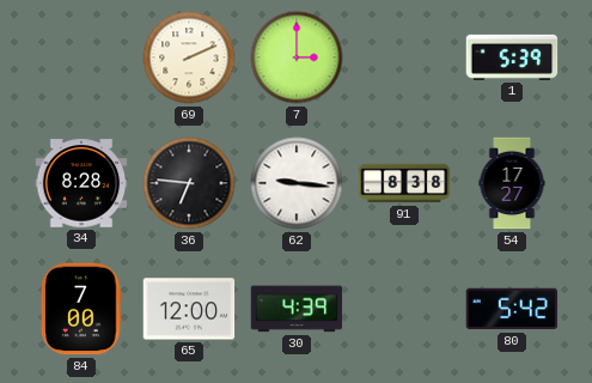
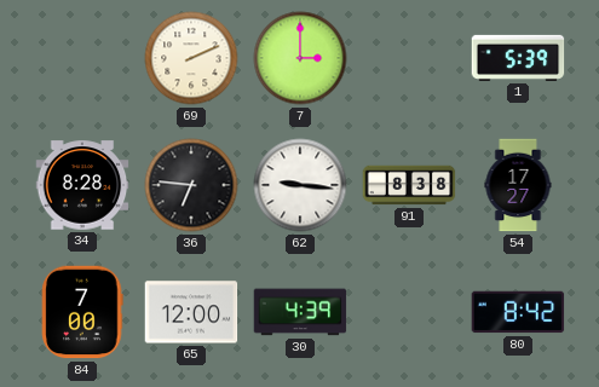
80: 5:42 -> 8:42
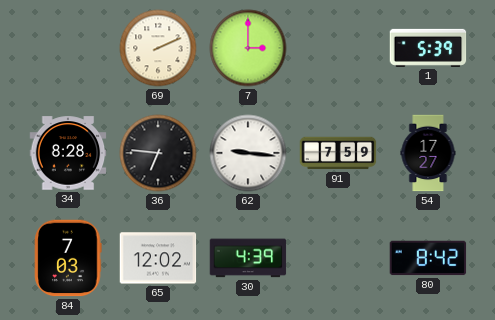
91: 8:38 -> 7:59
84: 7:00 -> 7:03
65: 12:00 -> 12:02
